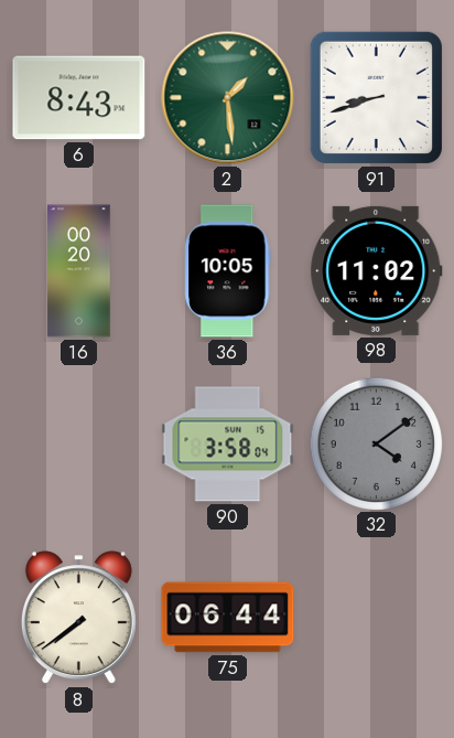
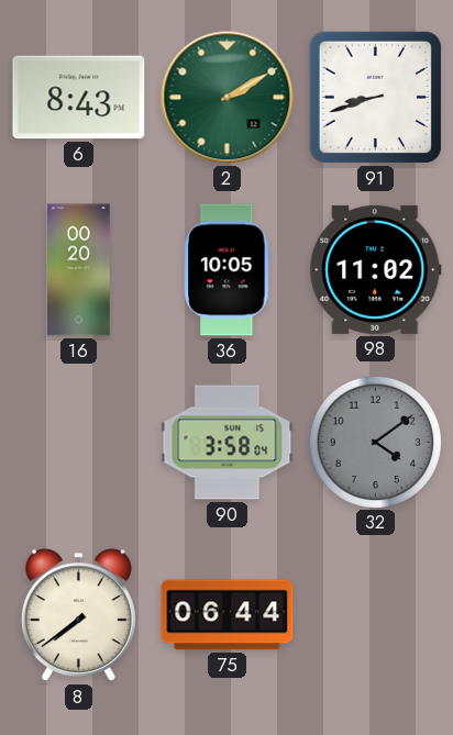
2: 1:29 -> 2:10
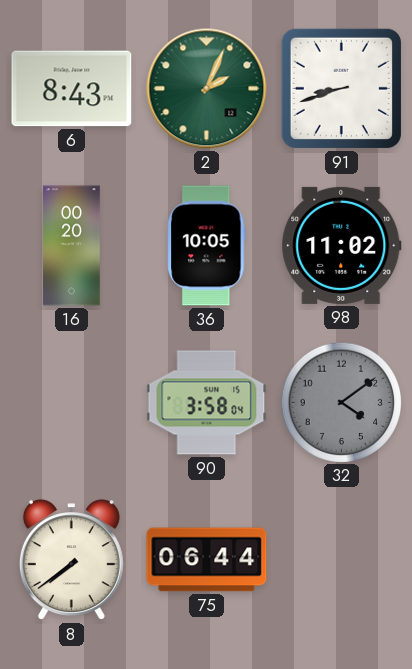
2: 2:10 -> 2:04
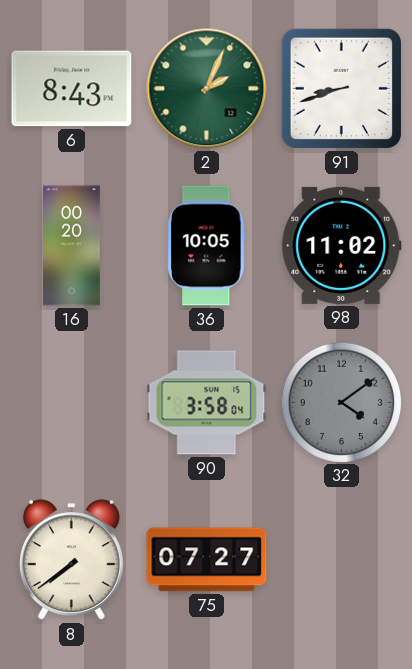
75: 06:44 -> 07:27
